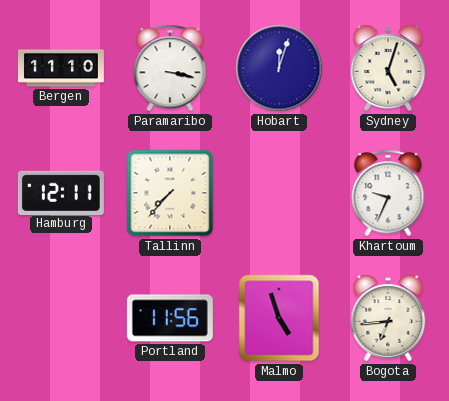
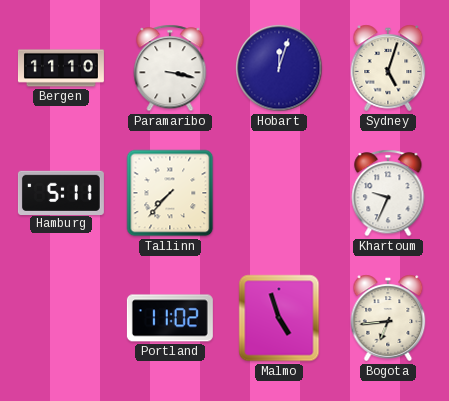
Hamburg: 12:11 -> 5:11
Portland: 11:56 -> 11:02
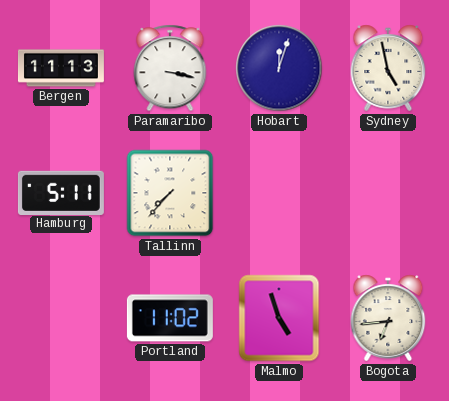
Bergen: 11:10 -> 11:13
Sydney: 5:03 -> 4:58
Khartoum: 9:34 -> none
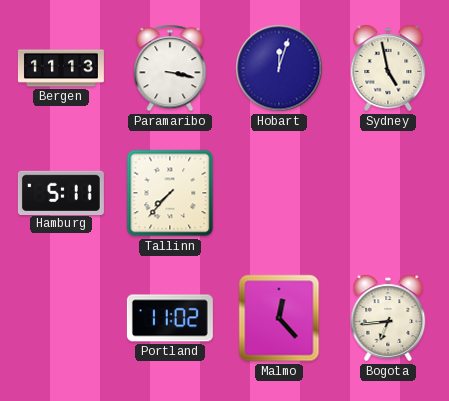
Malmo: 4:57 -> 12:23
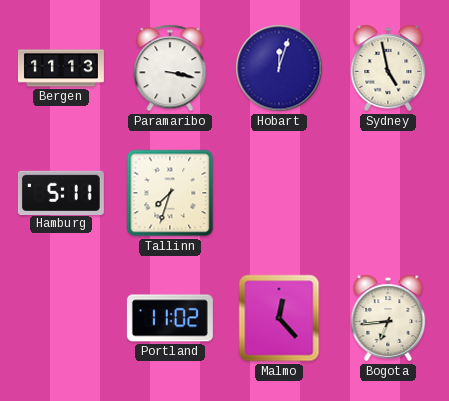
Tallinn: 7:37 -> 7:33
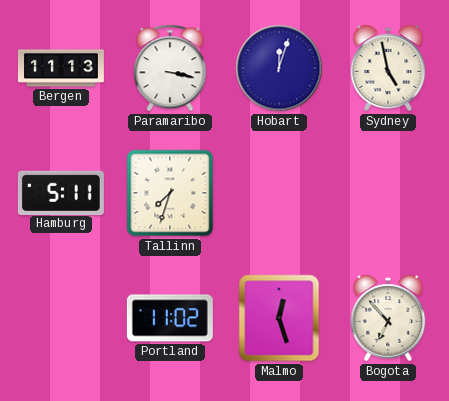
Malmo: 12:23 -> 12:27
Bogota: 6:44 -> 6:53
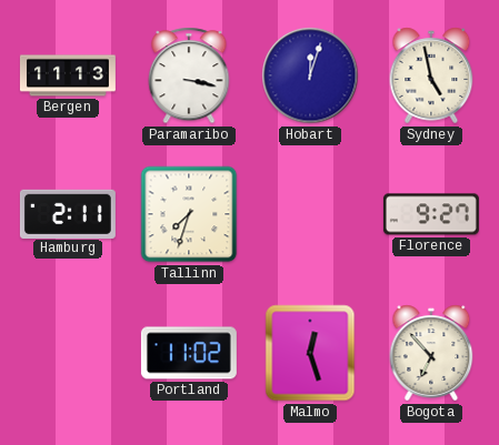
Hamburg: 5:11 -> 2:11
Florence: none -> 9:27
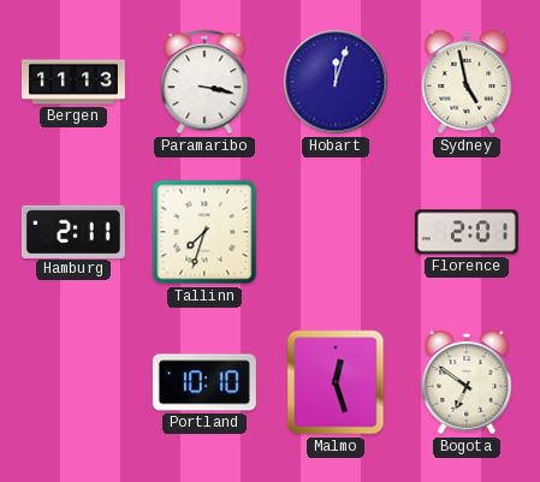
Florence: 9:27 -> 2:01
Portland: 11:02 -> 10:10
Bogota: 6:53 -> 6:51
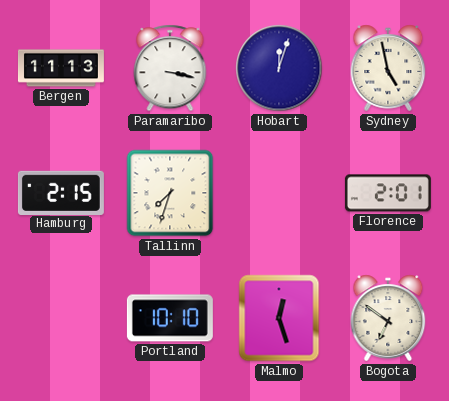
Hamburg: 2:11 -> 2:15
